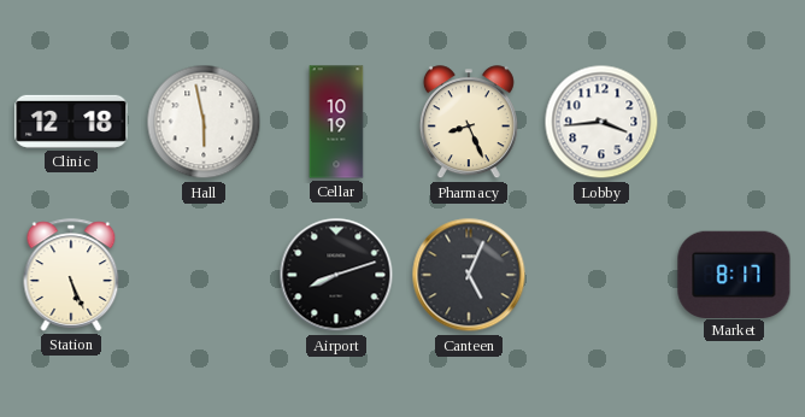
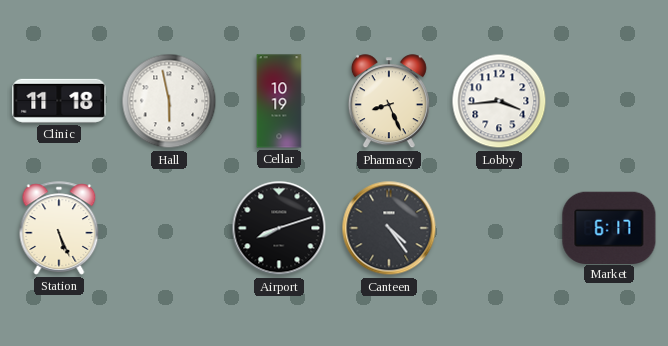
Clinic: 12:18 -> 11:18
Canteen: 5:04 -> 4:24
Market: 8:17 -> 6:17
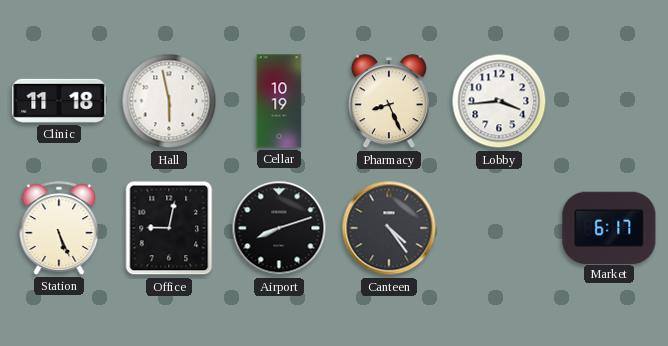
Office: none -> 9:02
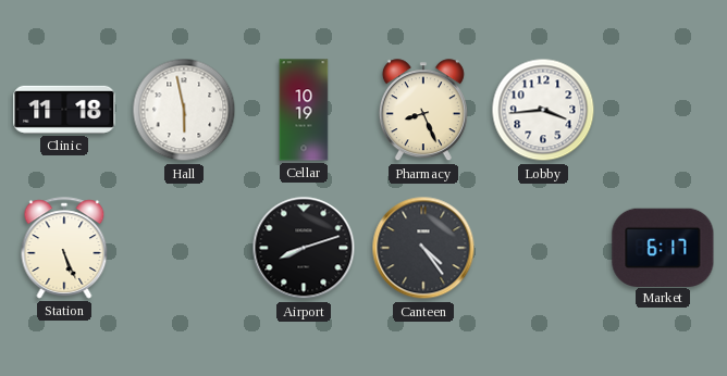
Office: 9:02 -> none
